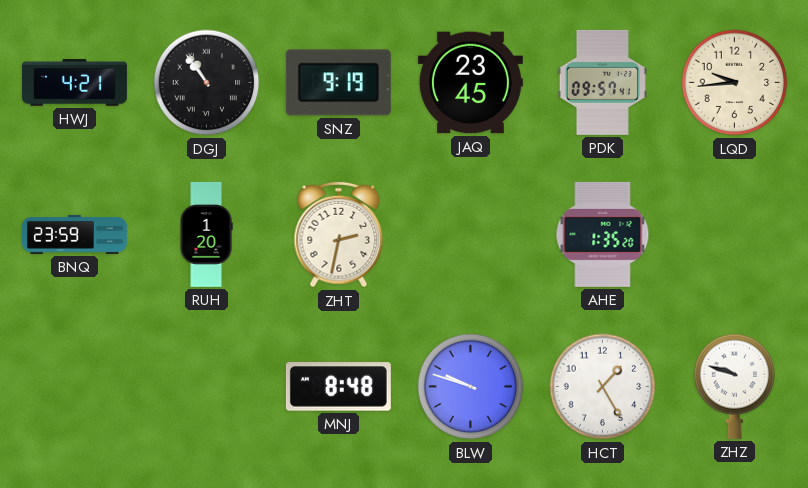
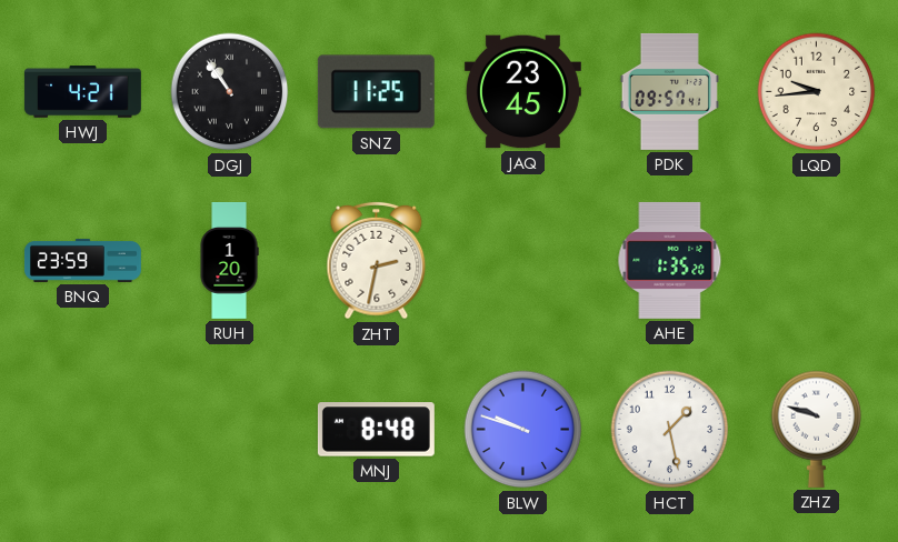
SNZ: 9:19 -> 11:25
HCT: 1:25 -> 1:28
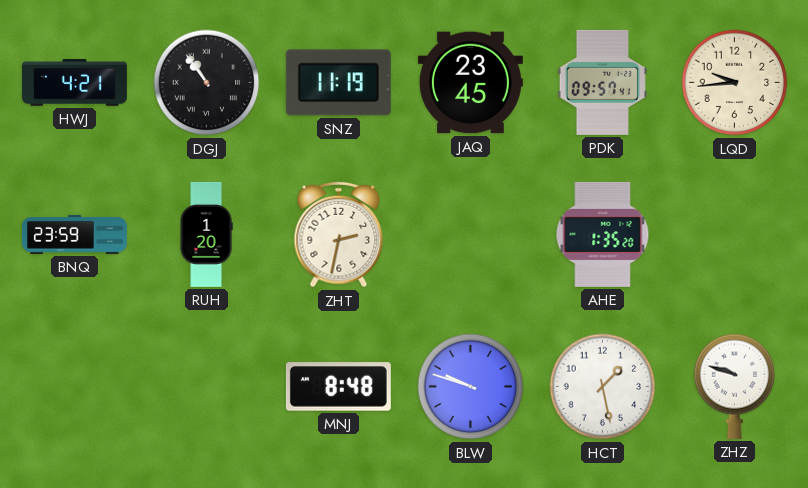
SNZ: 11:25 -> 11:19
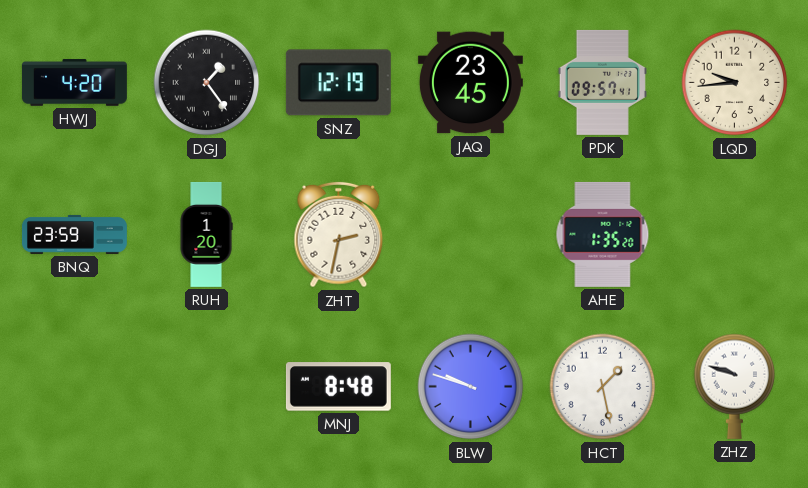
HWJ: 4:21 -> 4:20
DGJ: 10:54 -> 1:24
SNZ: 11:19 -> 12:19
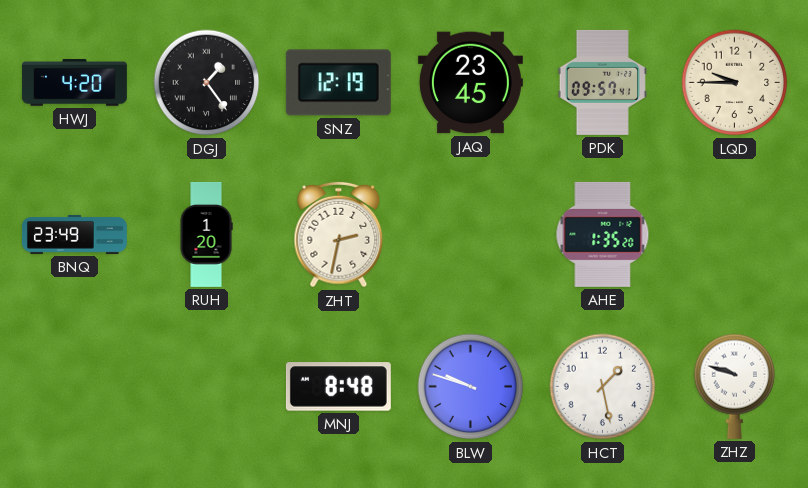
LQD: 9:44 -> 9:45
BNQ: 23:59 -> 23:49
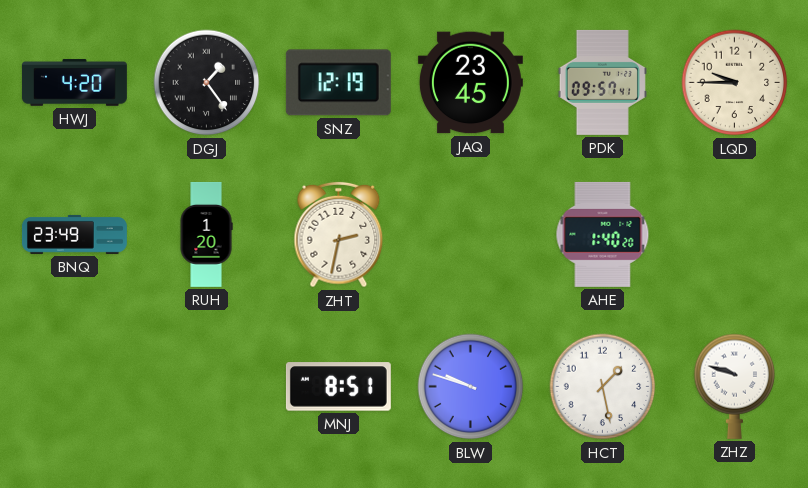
AHE: 1:35 -> 1:40
MNJ: 8:48 -> 8:51
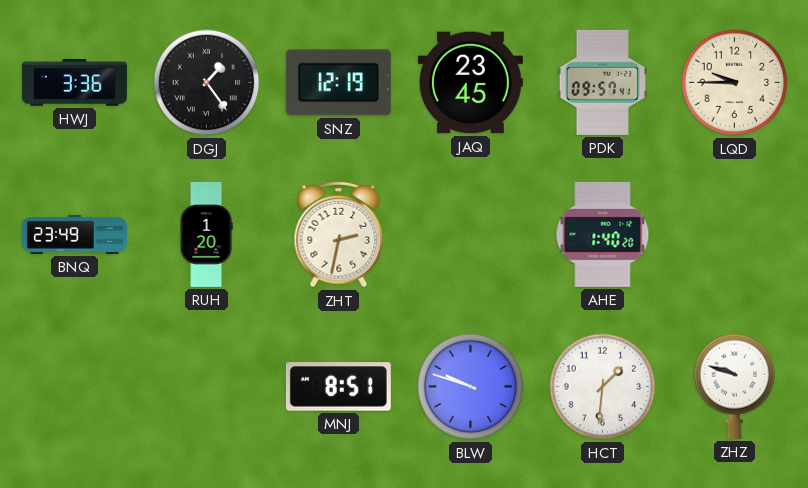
HWJ: 4:20 -> 3:36
HCT: 1:28 -> 1:31
